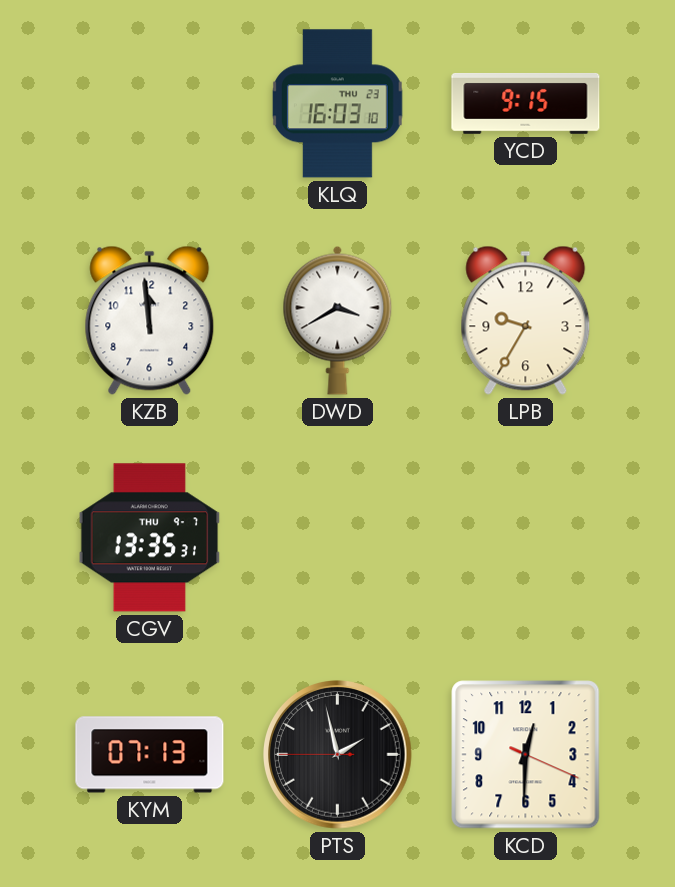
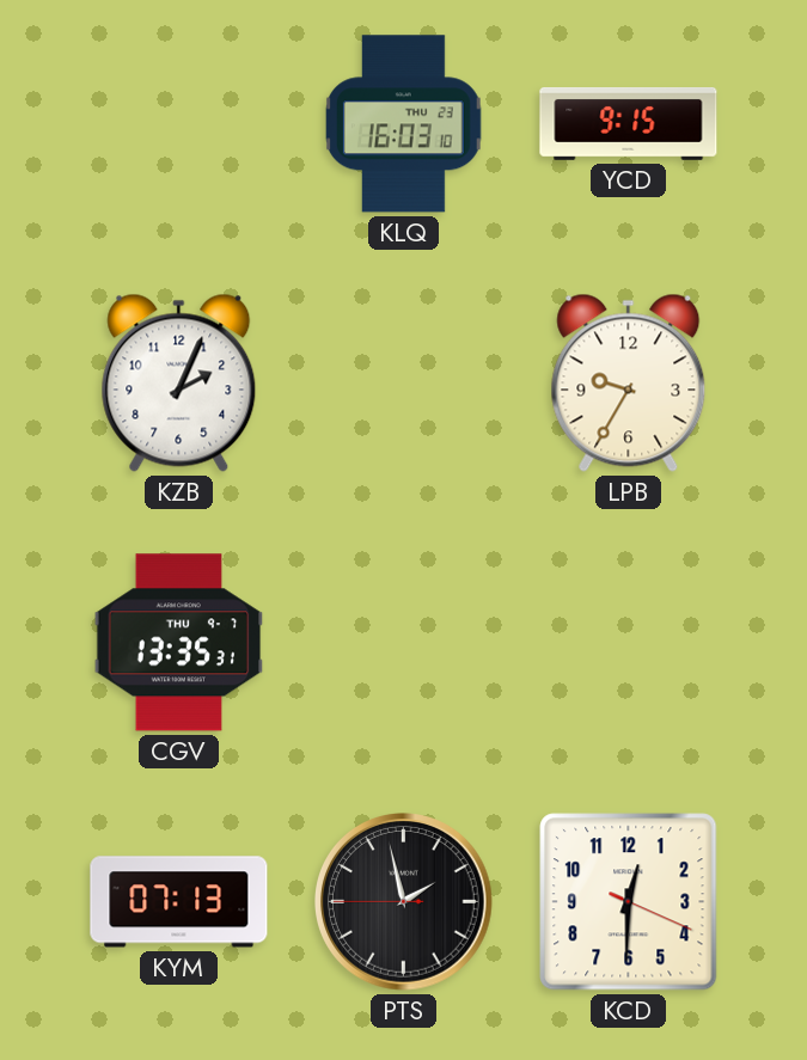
KZB: 11:59 -> 2:04
DWD: 3:40 -> none
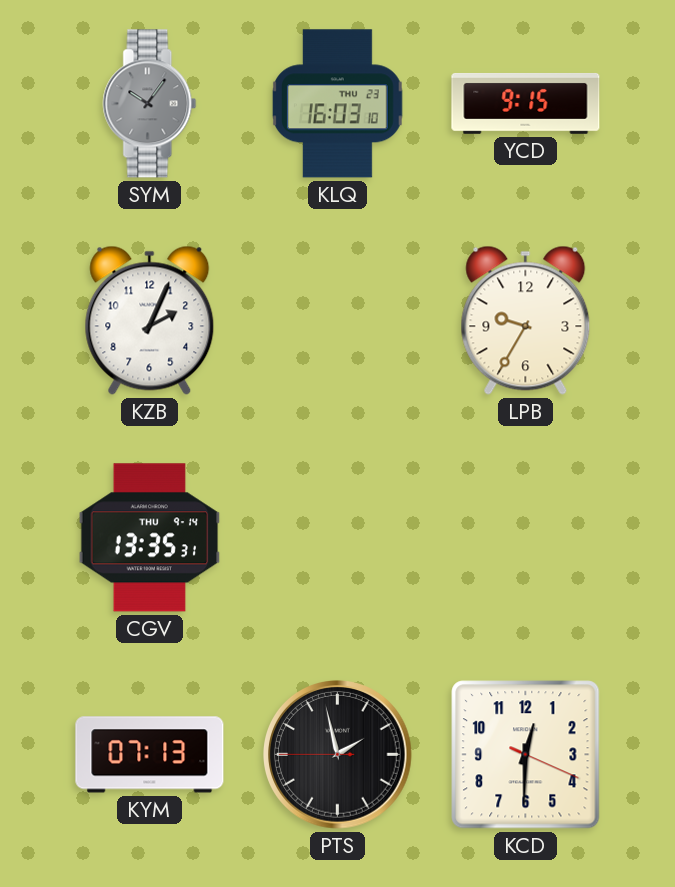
SYM: none -> 10:06
CGV date: THU 9-7 -> THU 9-14
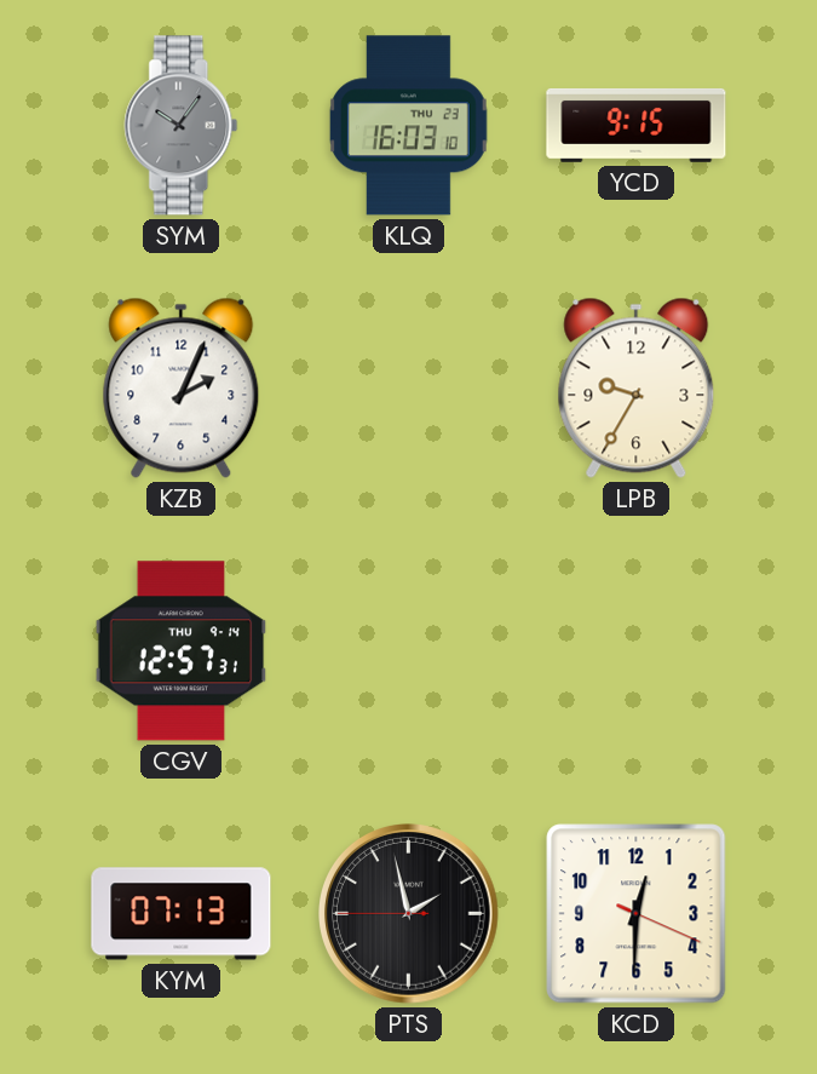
CGV: 13:35 -> 12:57
